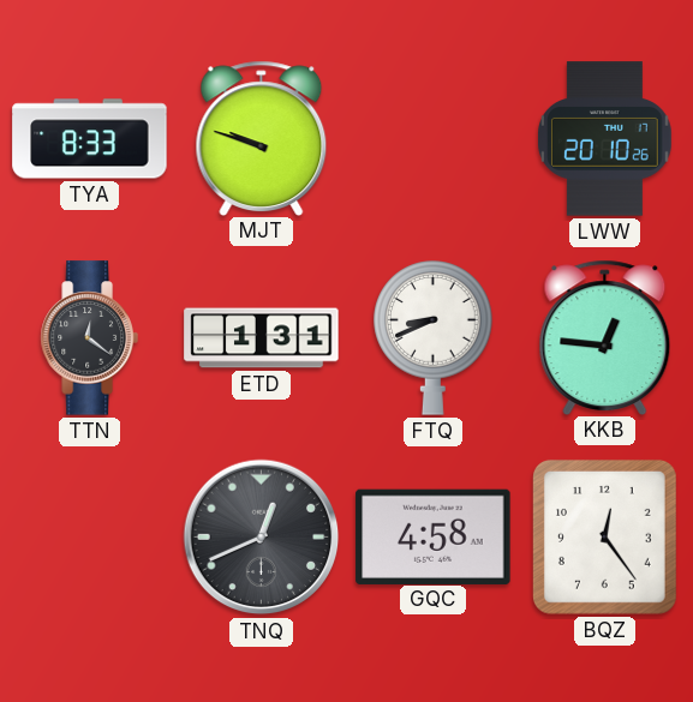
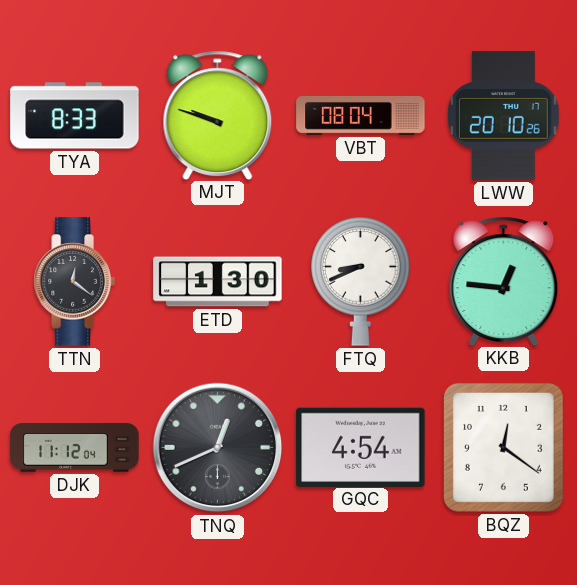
VBT: none -> 08:04
ETD: 1:31 -> 1:30
DJK: none -> 11:12
GQC: 4:58 -> 4:54
BQZ: 12:24 -> 12:21
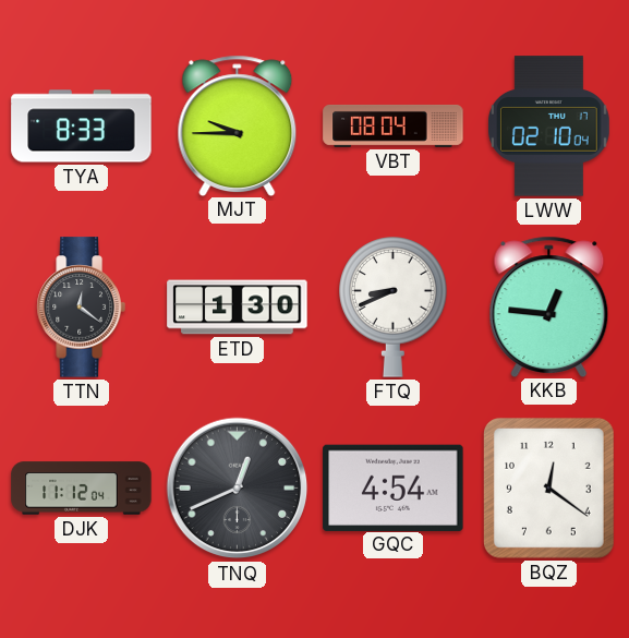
MJT: 9:48 -> 9:45
LWW: 20:10 -> 02:10
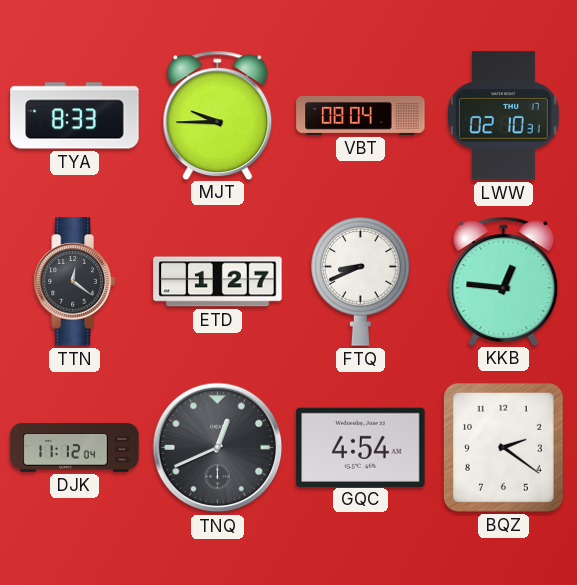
LWW: 02:10:04 -> 02:10:31
ETD: 1:30 -> 1:27
BQZ: 12:21 -> 2:21
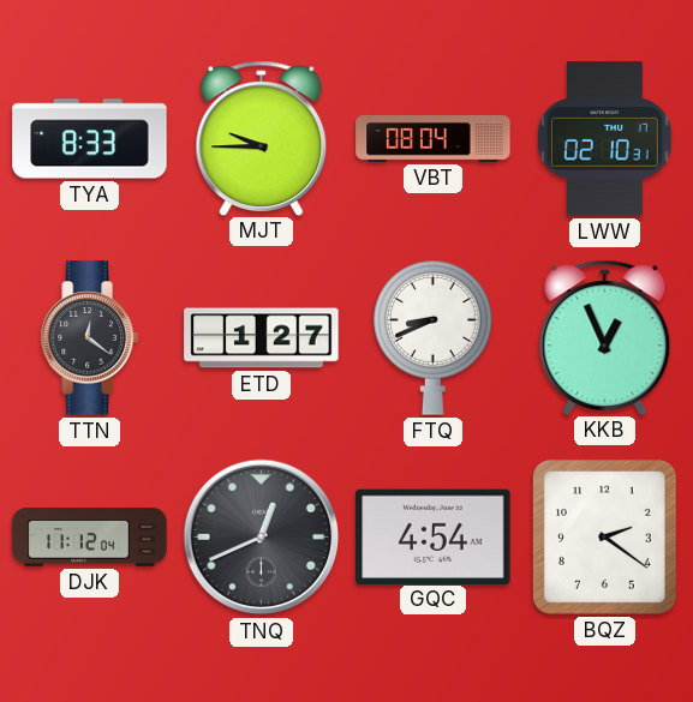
KKB: 12:46 -> 12:56
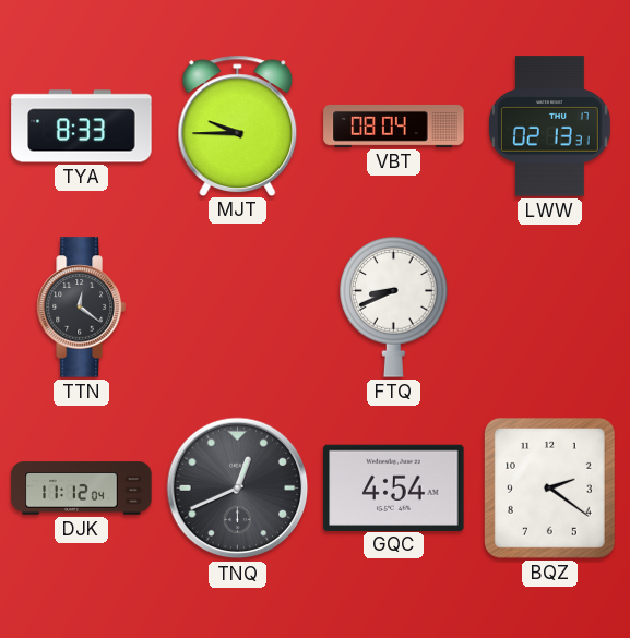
LWW: 02:10 -> 02:13
ETD: 1:27 -> none
KKB: 12:56 -> none
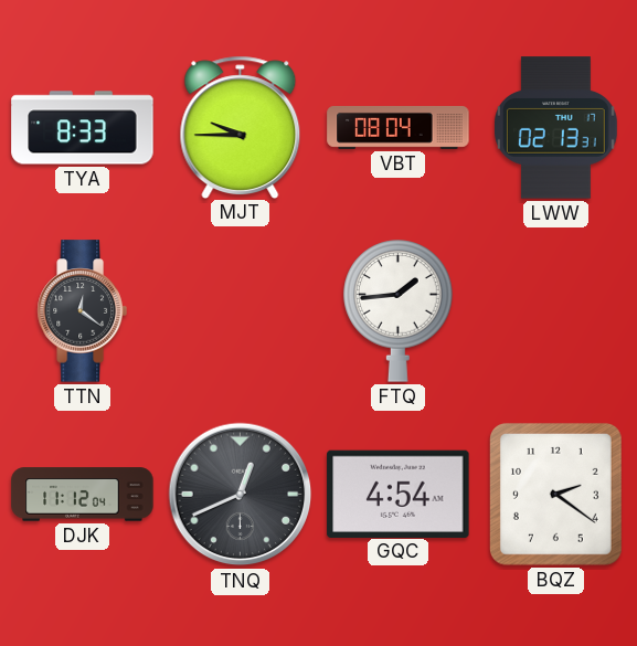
FTQ: 8:41 -> 1:44
